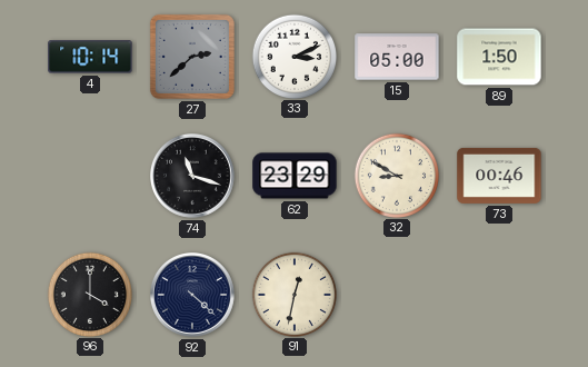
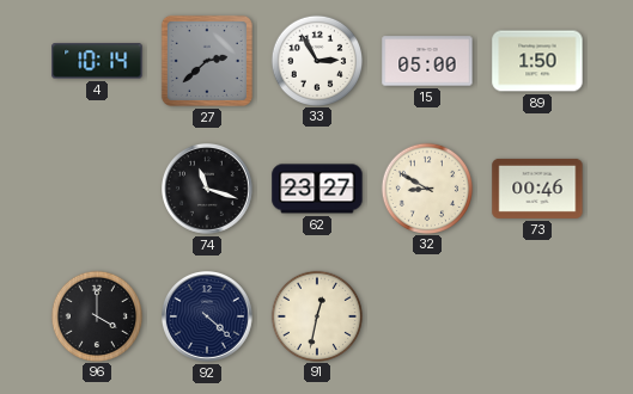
33: 3:11 -> 2:55
62: 23:29 -> 23:27
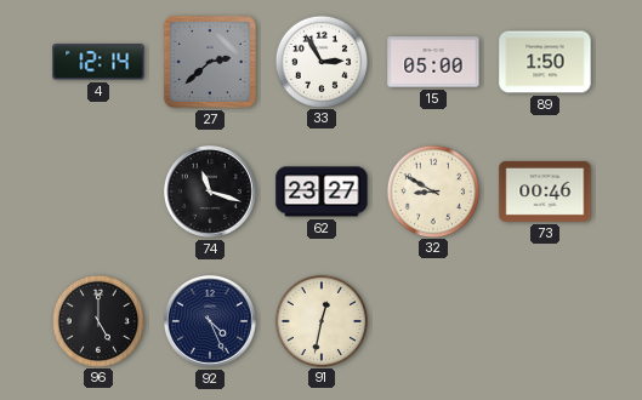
4: 10:14 -> 12:14
96: 4:00 -> 5:00
92: 4:22 -> 4:26
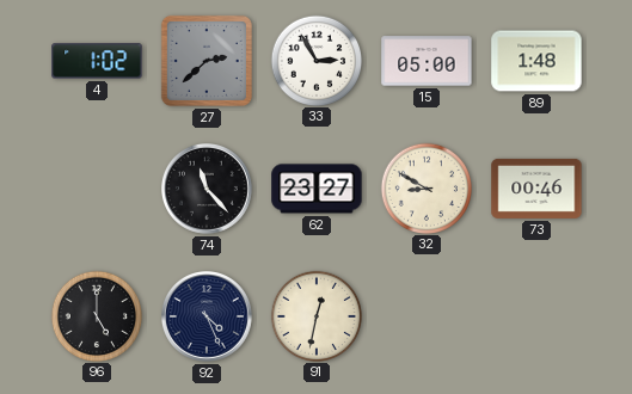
4: 12:14 -> 1:02
89: 1:50 -> 1:48
74: 11:18 -> 11:23
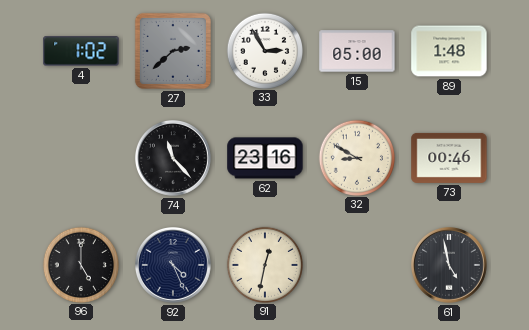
62: 23:27 -> 23:16
61: none -> 4:58
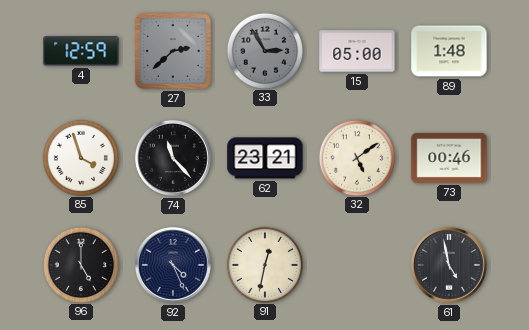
4: 1:02 -> 12:59
33 dial: white -> grey
85: none -> 3:57
62: 23:16 -> 23:21
32: 8:50 -> 5:09
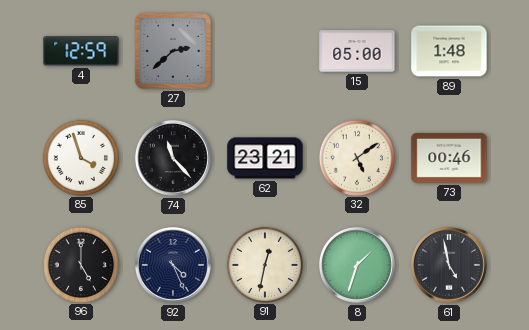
33: 2:55 -> none
8: none -> 1:33
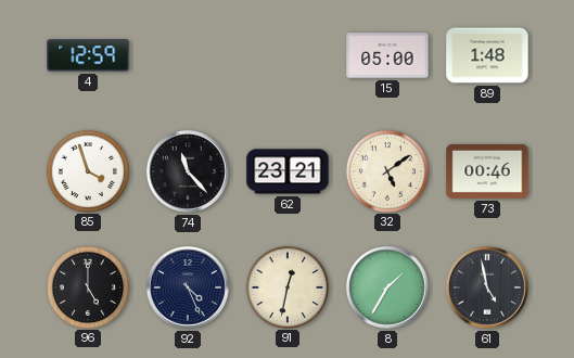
27: 2:38 -> none
8: 1:33 -> 1:35
